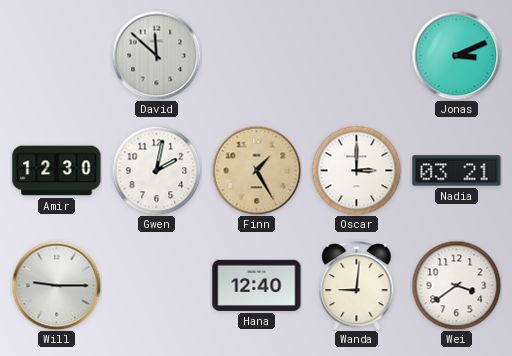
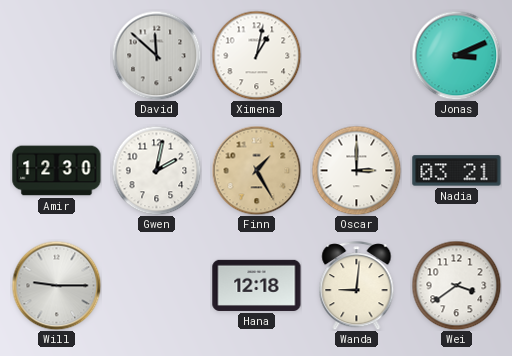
Ximena: none -> 1:02
Hana: 12:40 -> 12:18
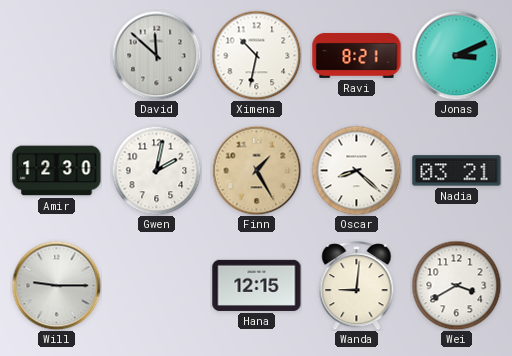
Ximena: 1:02 -> 10:32
Ravi: none -> 8:21
Oscar: 3:00 -> 8:22
Hana: 12:18 -> 12:15
Wei: 3:39 -> 3:40
